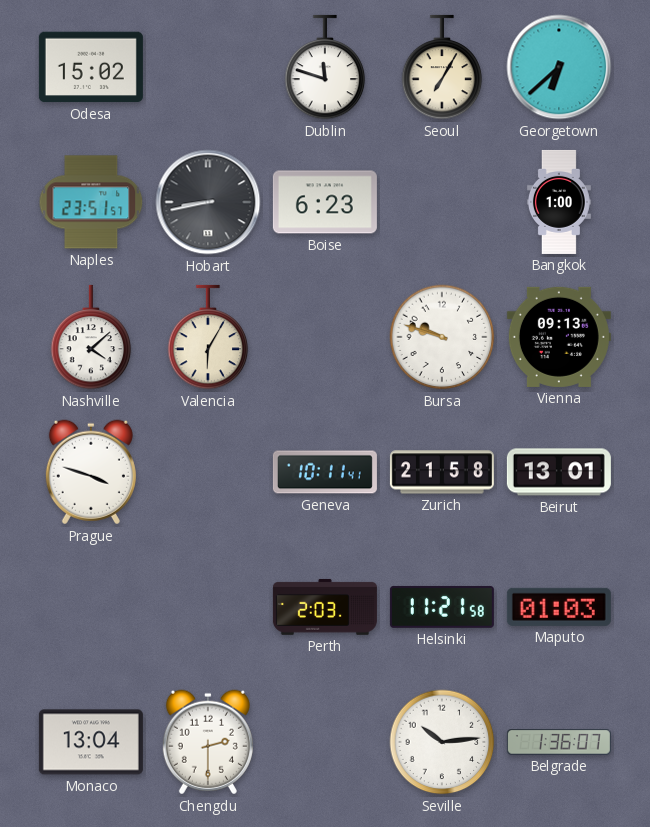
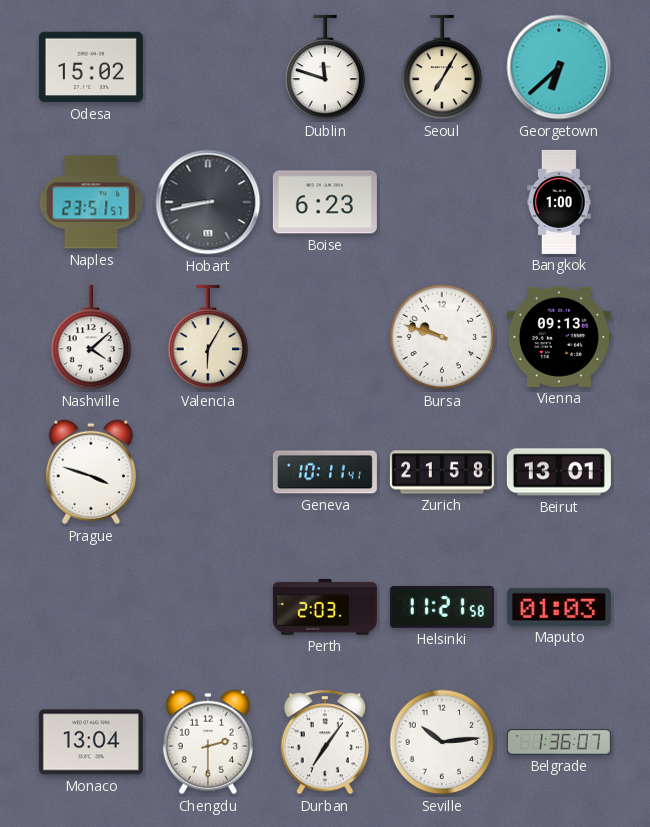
Durban: none -> 7:06
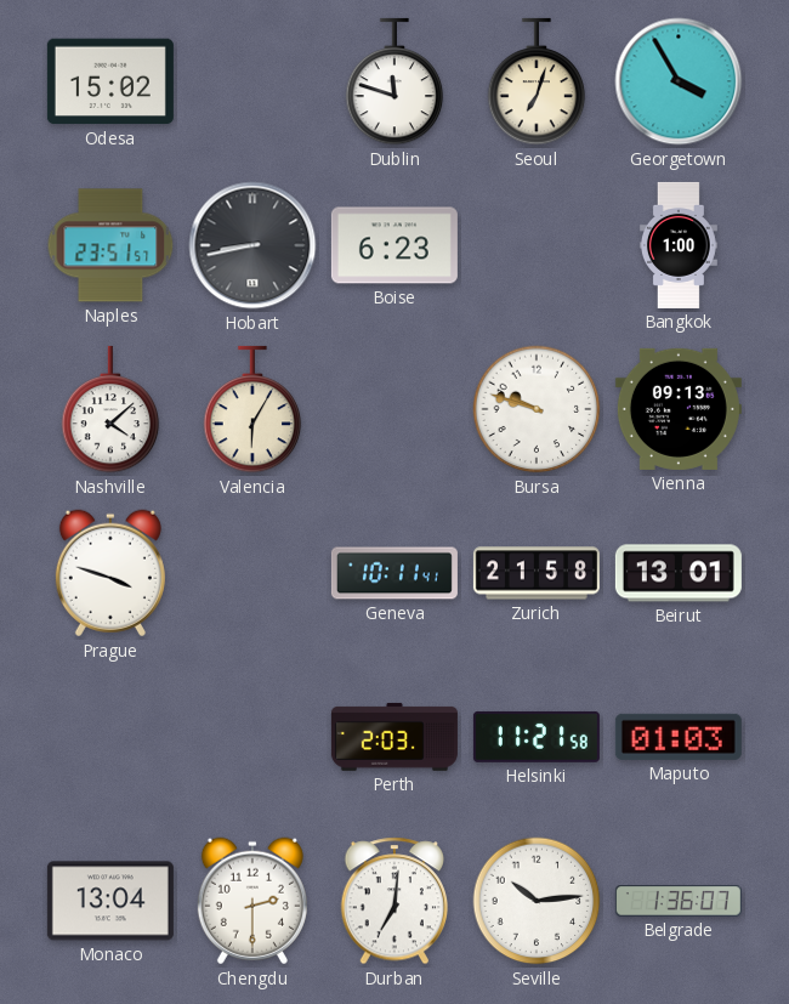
Seoul: 7:05 -> 7:03
Georgetown: 6:38 -> 3:55
Durban: 7:06 -> 7:01
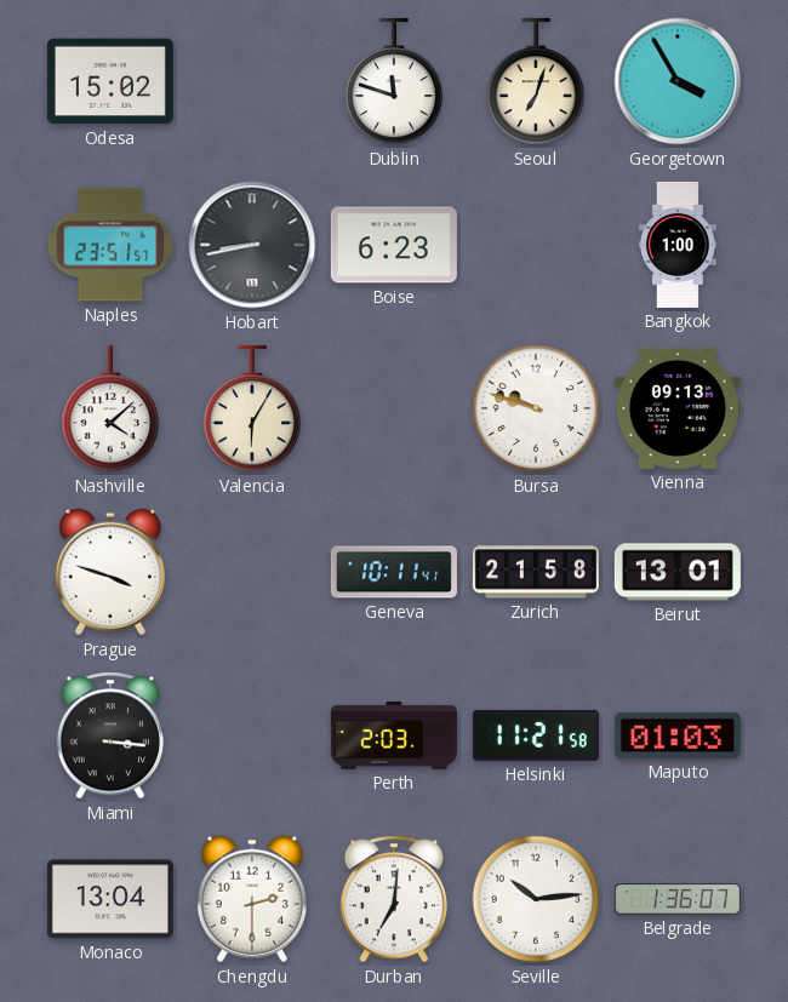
Miami: none -> 3:16
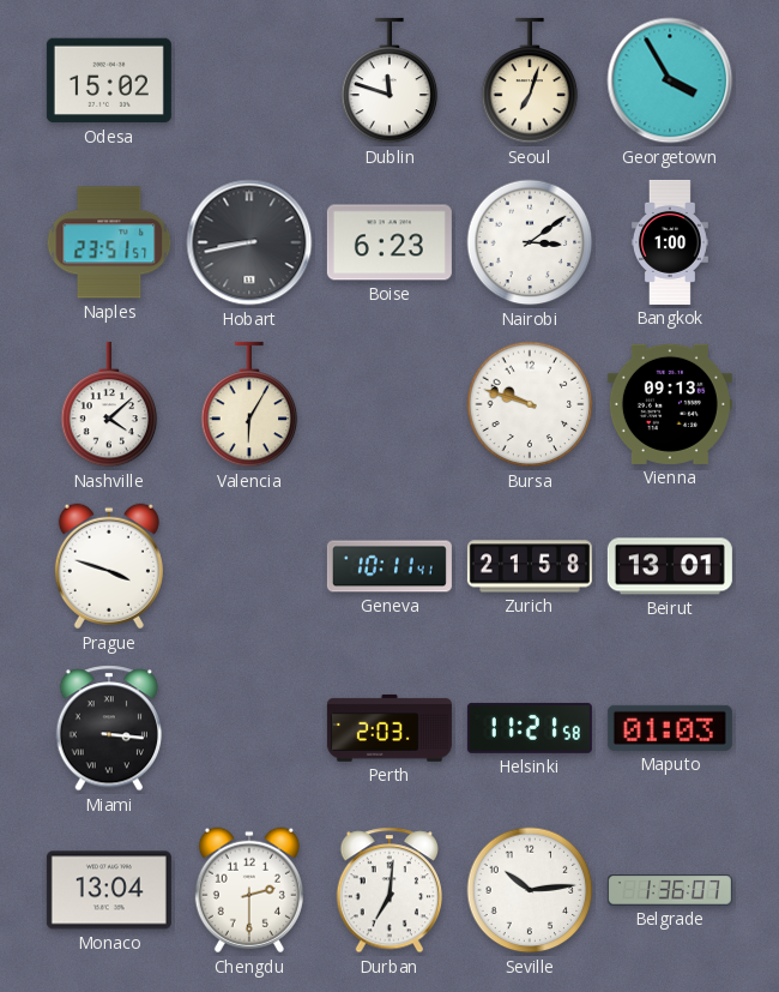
Nairobi: none -> 3:09
